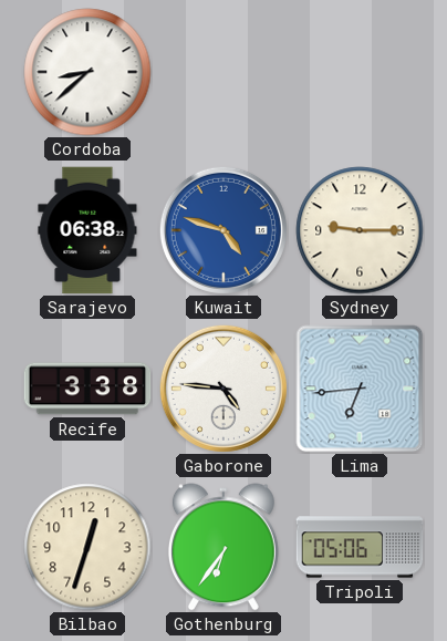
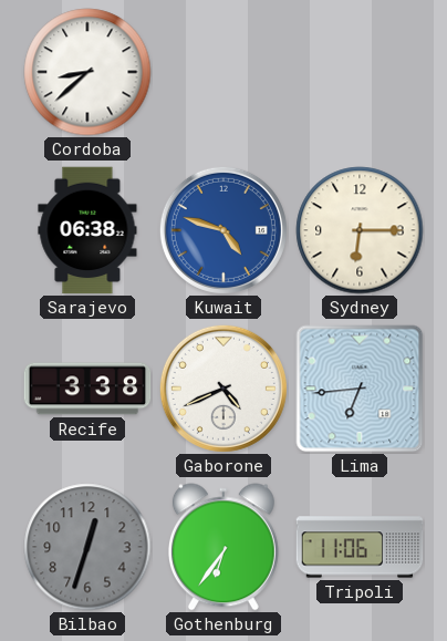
Sydney: 9:15 -> 6:15
Gaborone: 4:46 -> 4:41
Bilbao dial: cream -> grey
Tripoli: 05:06 -> 11:06
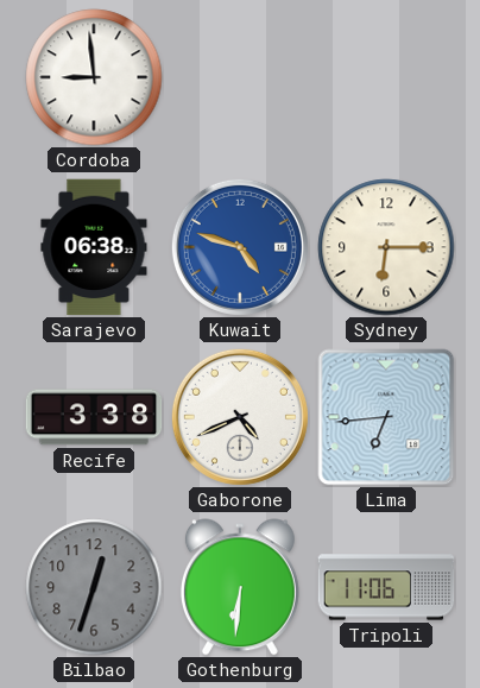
Cordoba: 8:38 -> 8:59
Gothenburg: 6:36 -> 6:31
